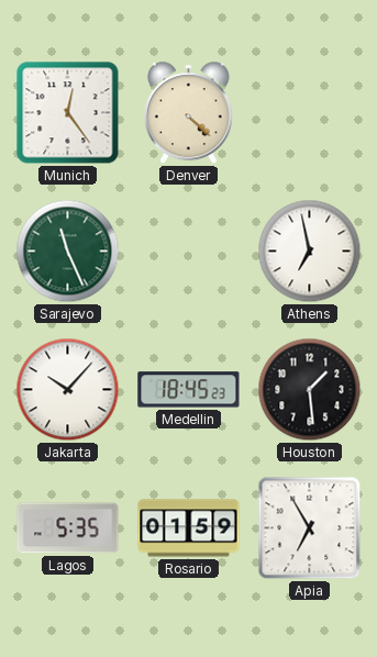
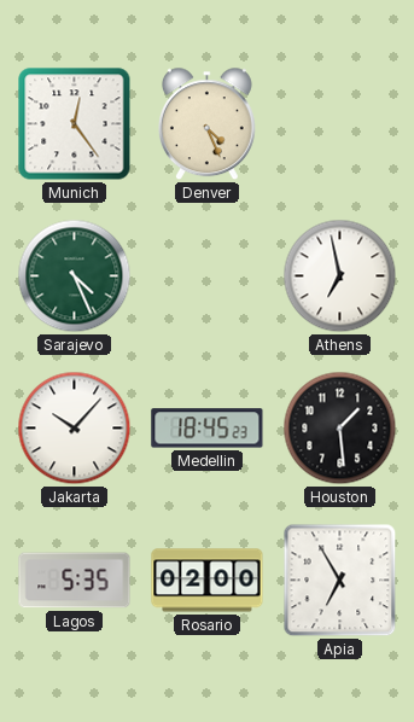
Denver: 4:22 -> 4:26
Sarajevo: 11:26 -> 4:26
Rosario: 01:59 -> 02:00
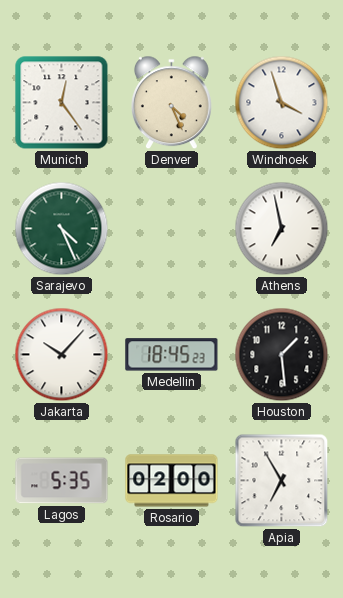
Windhoek: none -> 3:57
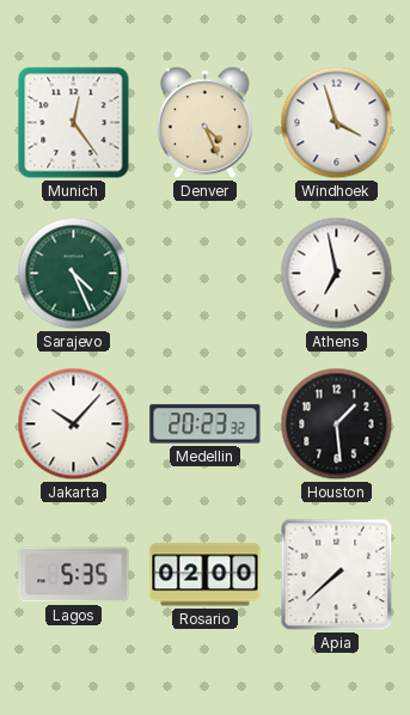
Medellin: 18:45 -> 20:23
Apia: 6:55 -> 7:38
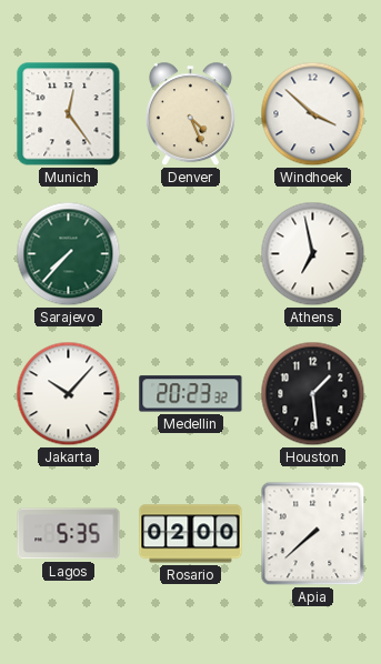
Windhoek: 3:57 -> 3:52
Sarajevo: 4:26 -> 7:37
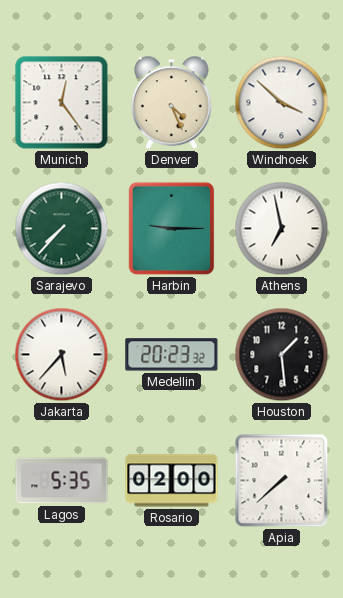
Harbin: none -> 9:15
Jakarta: 10:07 -> 5:37
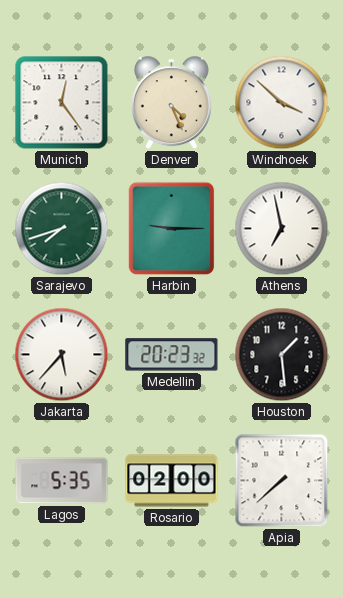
Sarajevo: 7:37 -> 7:42
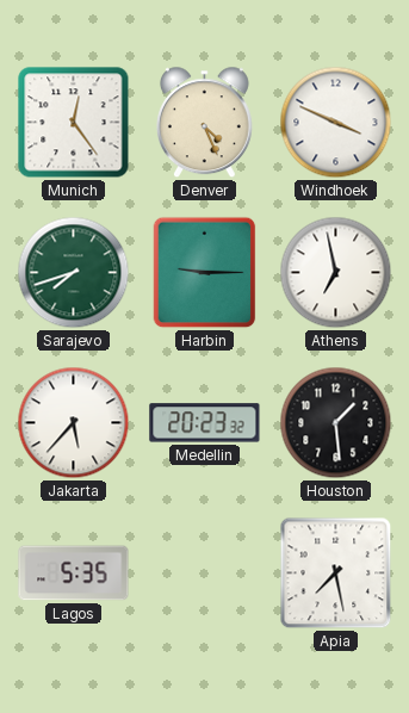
Windhoek: 3:52 -> 3:49
Rosario: 02:00 -> none
Apia: 7:38 -> 7:28
